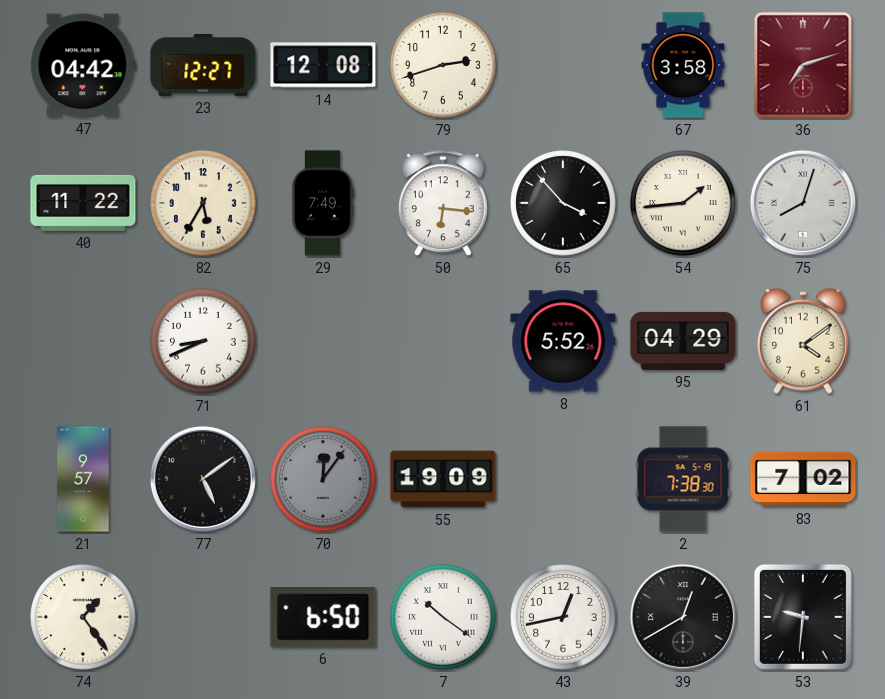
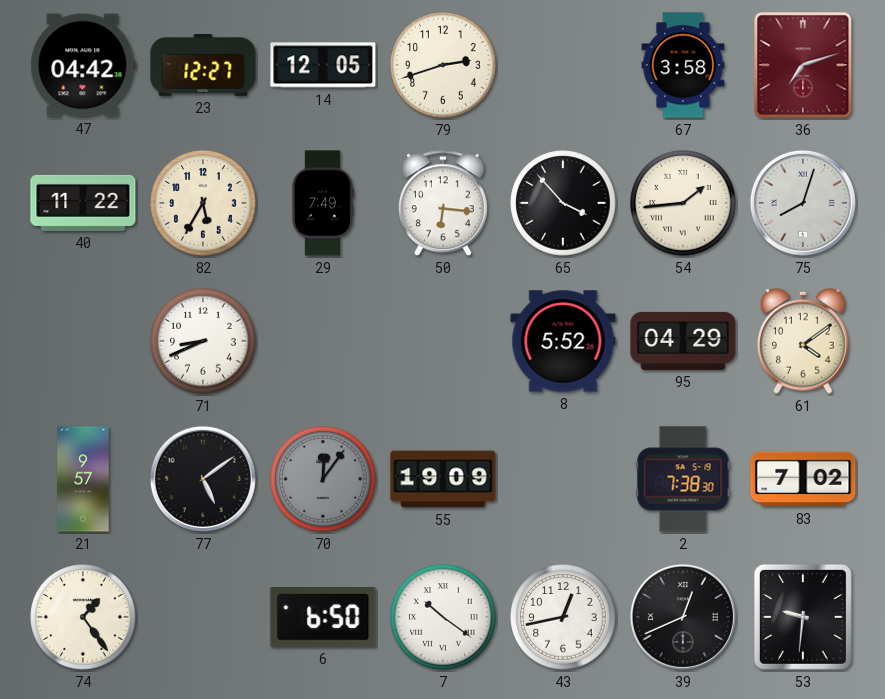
14: 12:08 -> 12:05
39: 12:40 -> 12:41
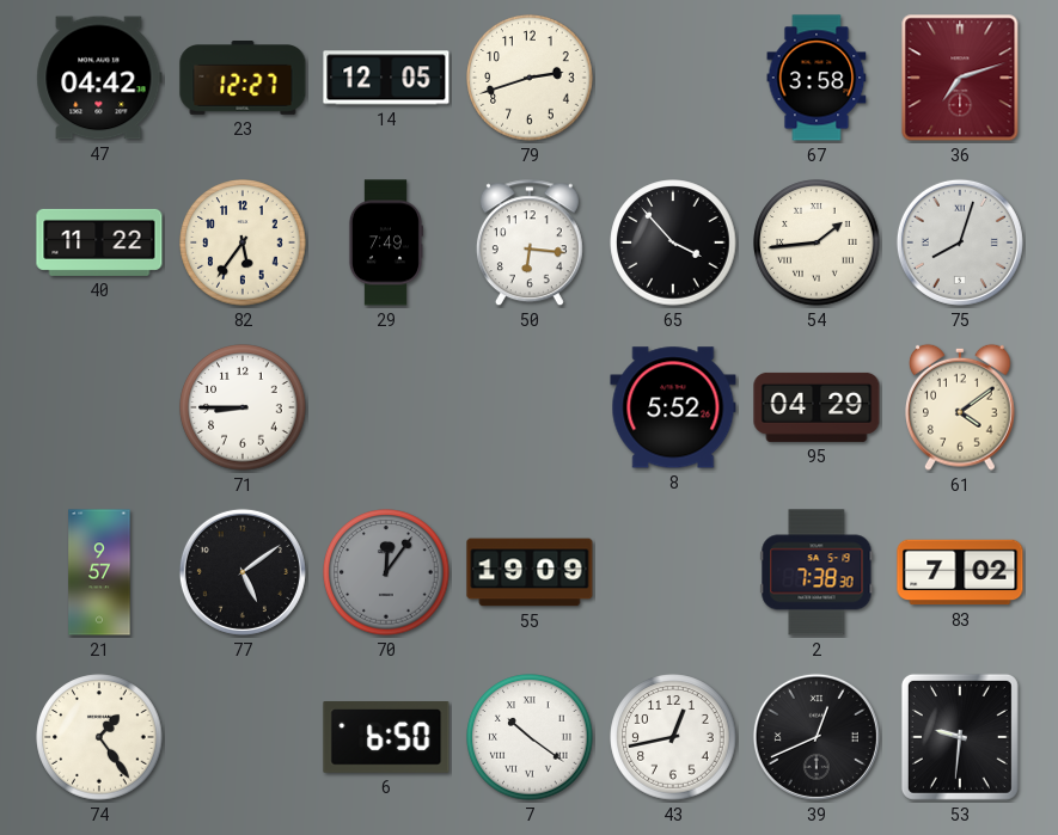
82: 5:35 -> 5:36
71: 8:41 -> 8:45
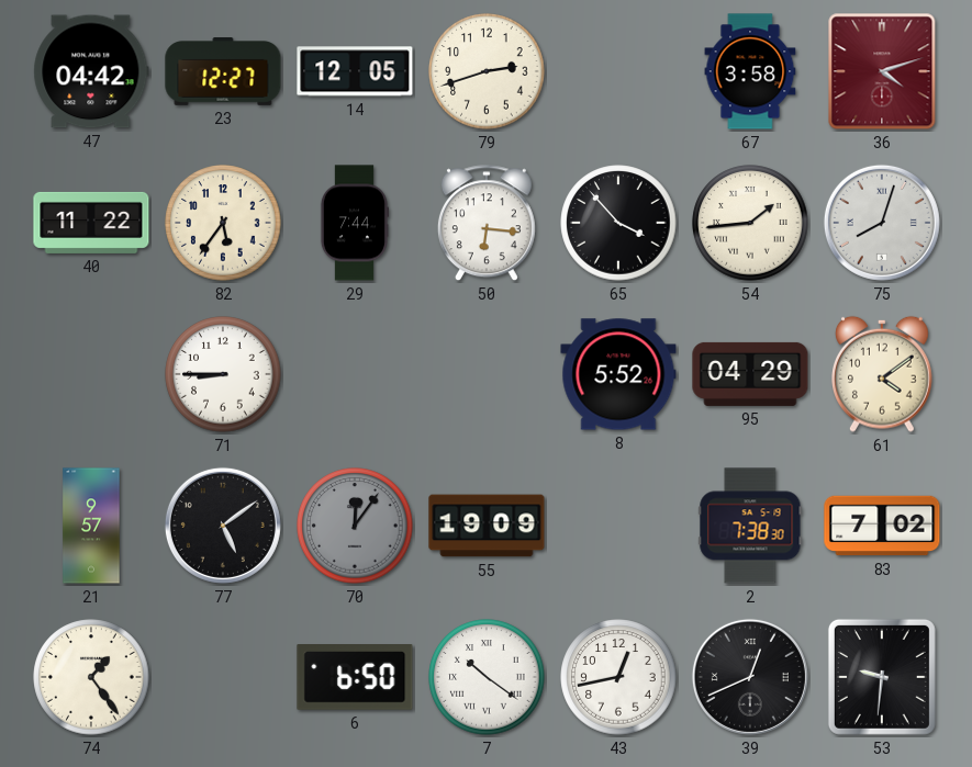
36: 7:12 -> 4:12
29: 7:49 -> 7:44
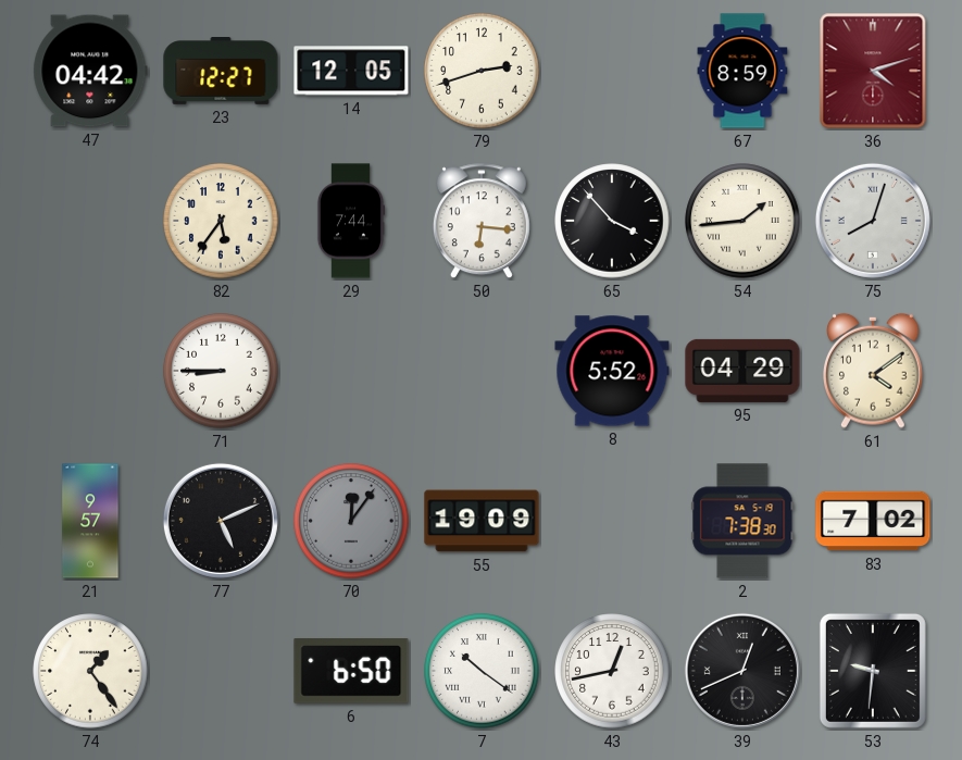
67: 3:58 -> 8:59
40: 11:22 -> none
77: 5:09 -> 5:11
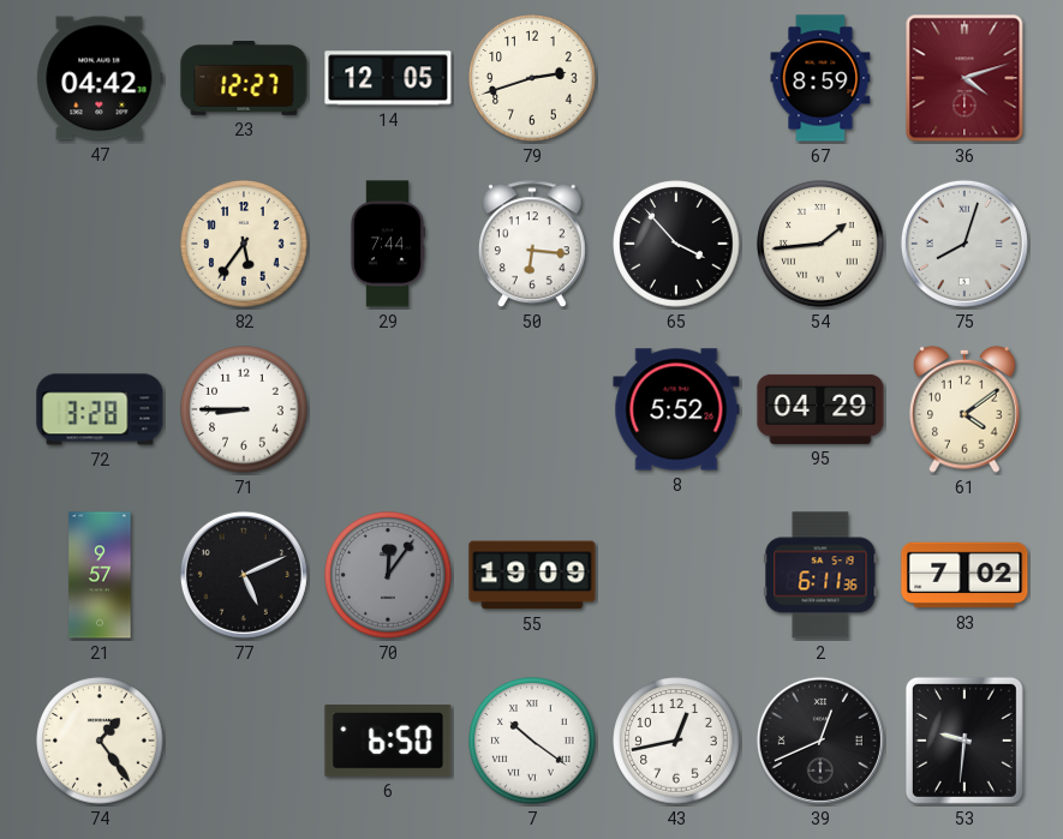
72: none -> 3:28
2: 7:38 -> 6:11
